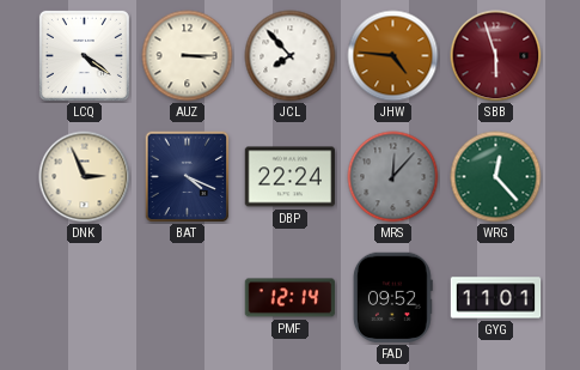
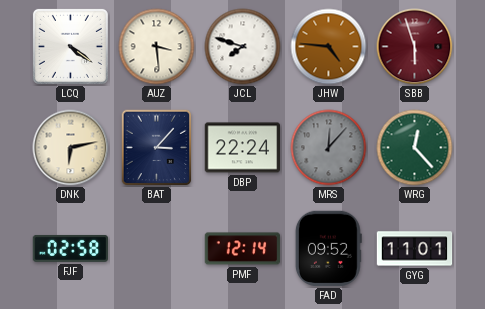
AUZ: 3:15 -> 3:29
JCL: 7:53 -> 7:48
DNK: 2:56 -> 6:13
BAT: 4:19 -> 3:07
FJF: none -> 02:58
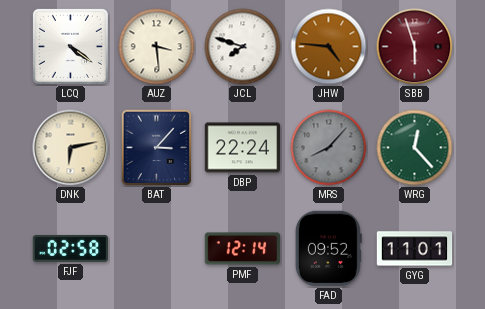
MRS: 12:07 -> 8:07
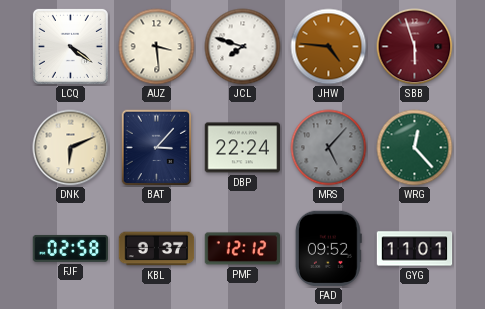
DNK: 6:13 -> 6:11
MRS: 8:07 -> 5:07
KBL: none -> 9:37
PMF: 12:14 -> 12:12
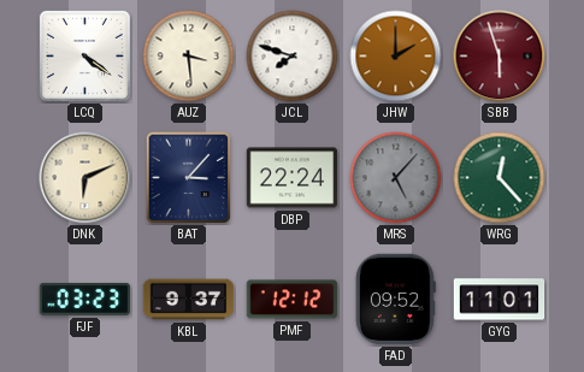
JHW: 4:46 -> 2:00
FJF: 02:58 -> 03:23
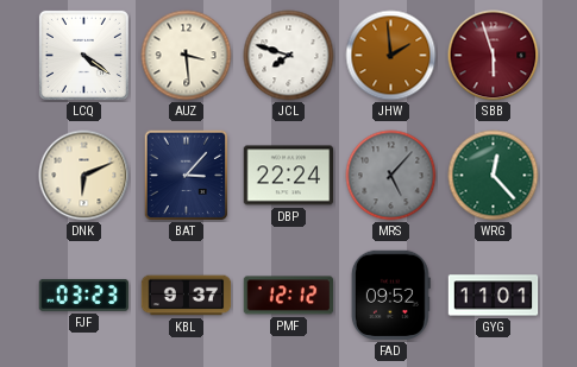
JHW: 2:00 -> 1:59
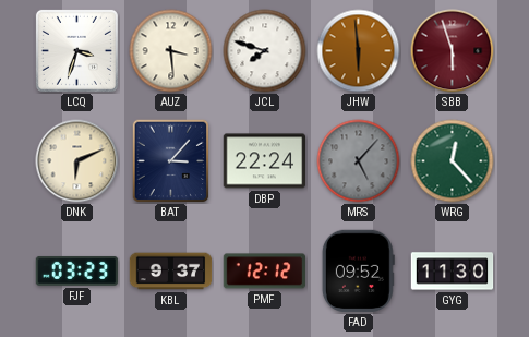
LCQ: 4:21 -> 3:33
JHW: 1:59 -> 5:59
GYG: 11:01 -> 11:30
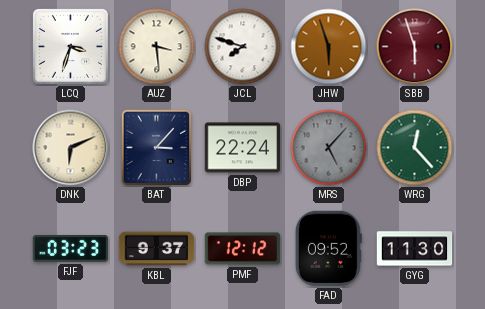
JHW: 5:59 -> 5:57
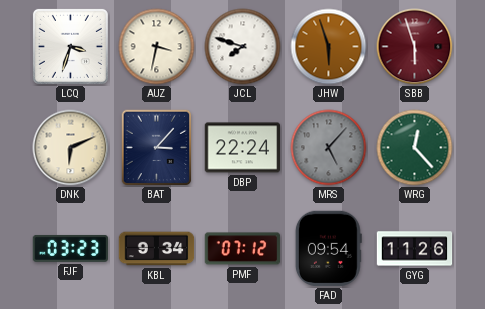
AUZ: 3:29 -> 3:32
KBL: 9:37 -> 9:34
PMF: 12:12 -> 07:12
FAD: 09:52 -> 09:54
GYG: 11:30 -> 11:26
